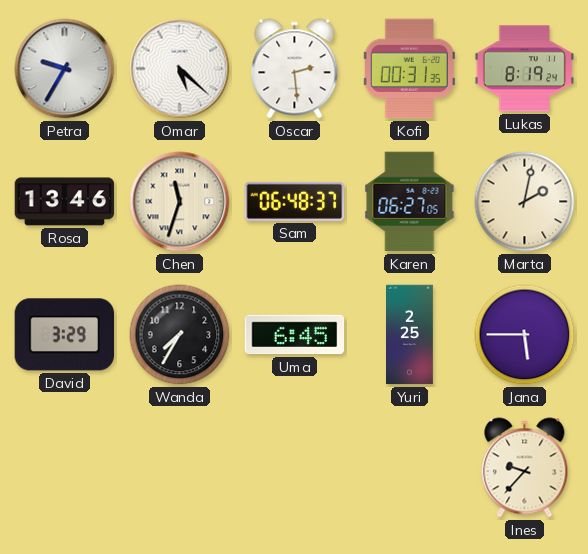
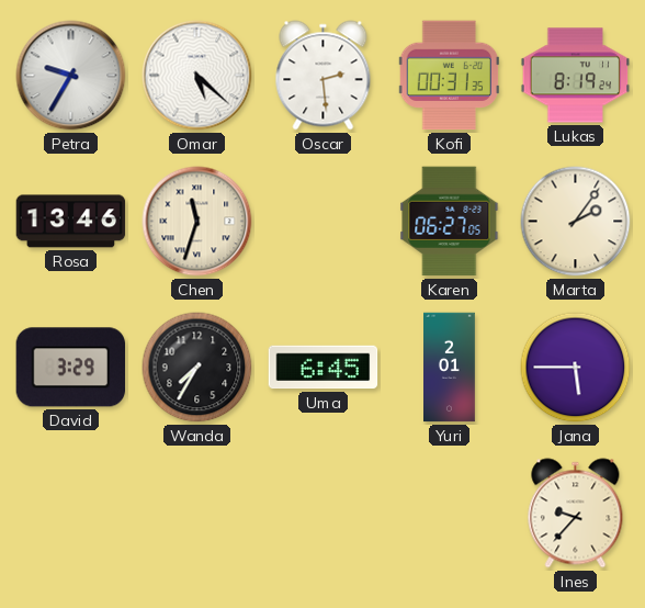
Sam: 06:48 -> none
Marta: 2:02 -> 2:06
Yuri: 2:25 -> 2:01
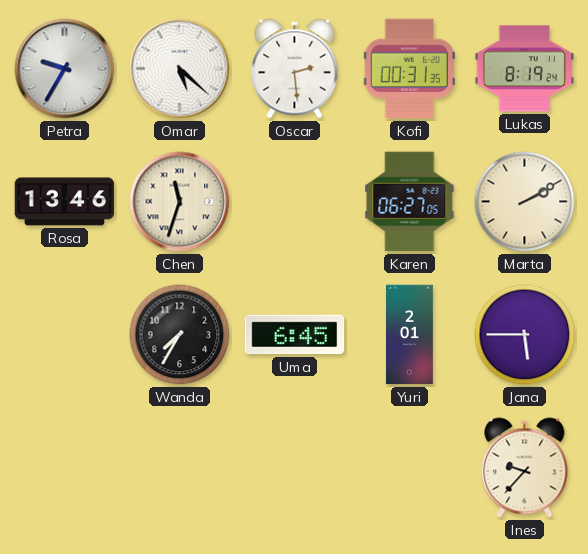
Marta: 2:06 -> 2:10
David: 3:29 -> none
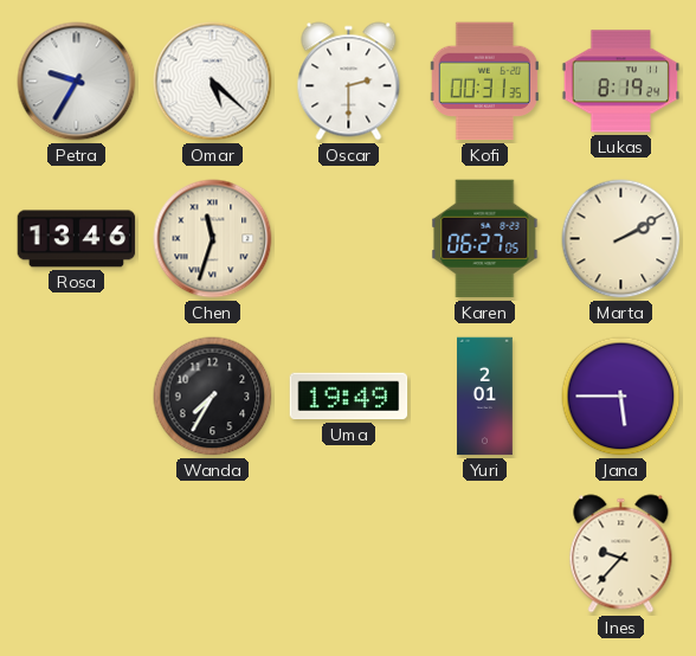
Oscar: 2:29 -> 2:30
Uma: 6:45 -> 19:49
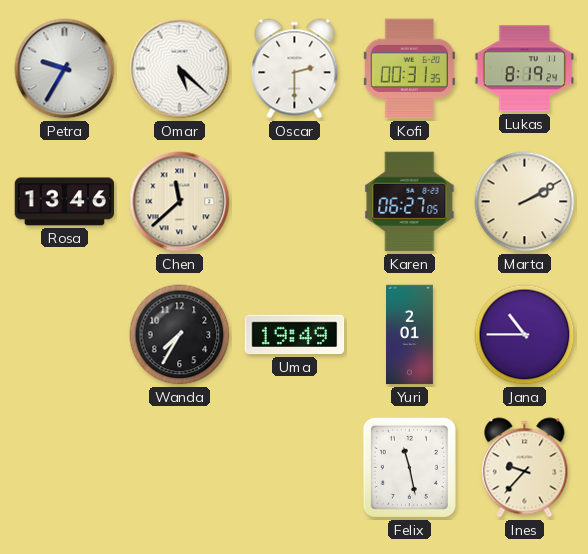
Chen: 11:33 -> 11:38
Jana: 5:45 -> 10:45
Felix: none -> 11:28
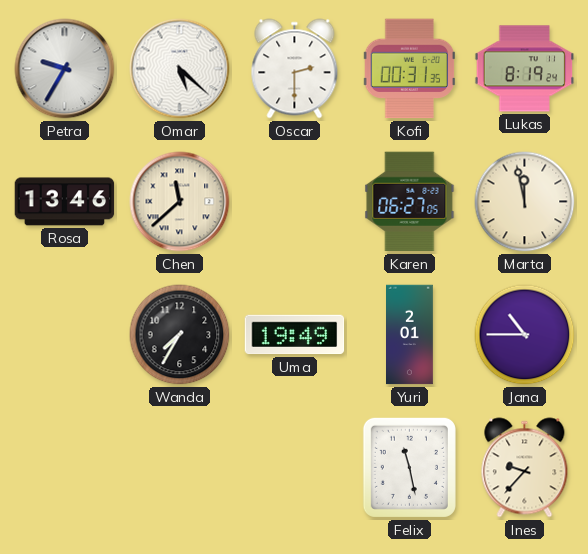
Marta: 2:10 -> 11:58
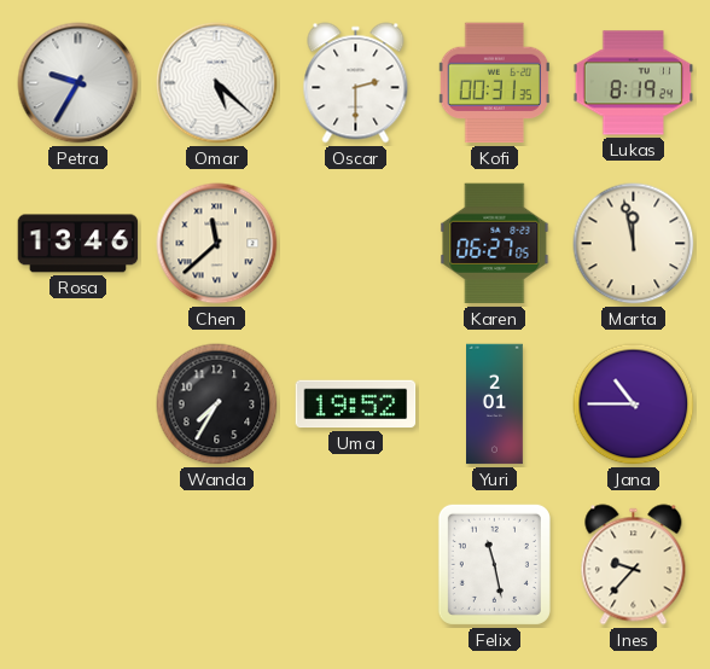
Uma: 19:49 -> 19:52
